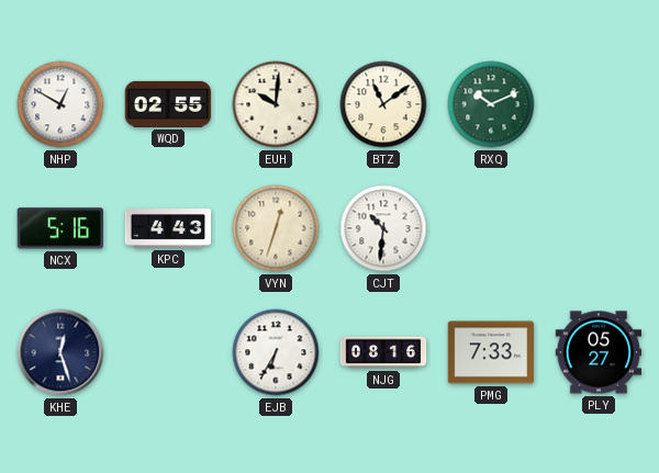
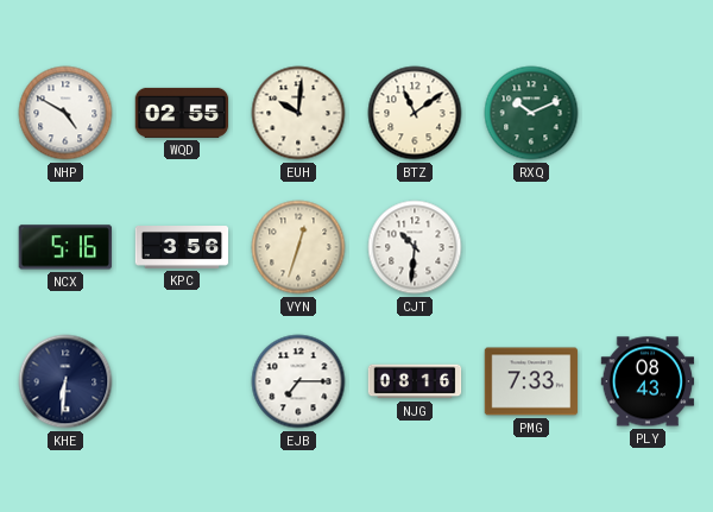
NHP: 12:50 -> 4:50
KPC: 4:43 -> 3:56
KHE: 12:27 -> 6:31
EJB: 6:35 -> 7:15
PLY: 05:27 -> 08:43
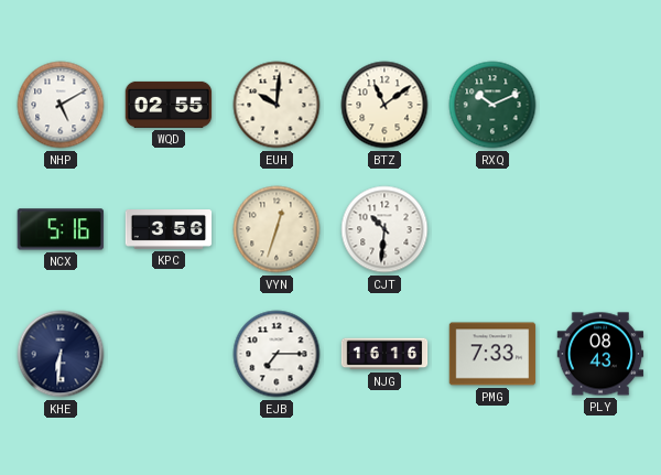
NHP: 4:50 -> 5:10
NJG: 08:16 -> 16:16
